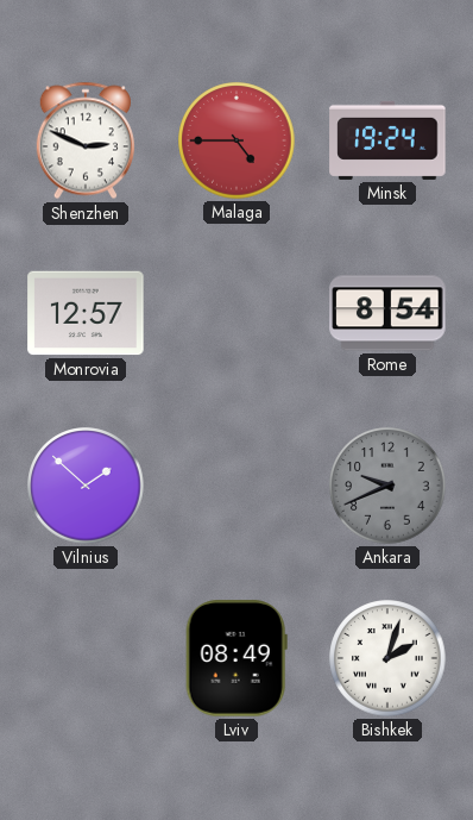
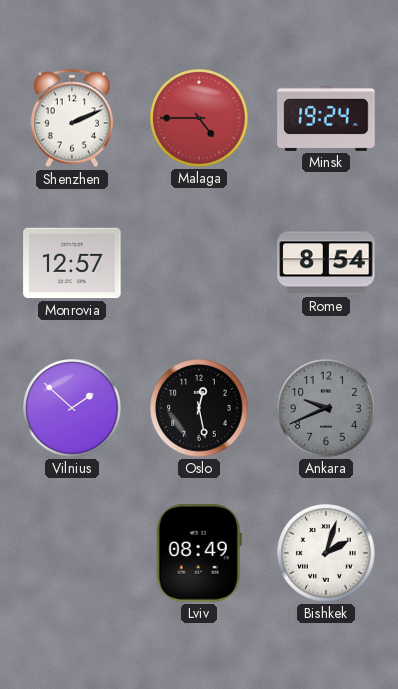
Shenzhen: 2:49 -> 2:11
Oslo: none -> 12:28
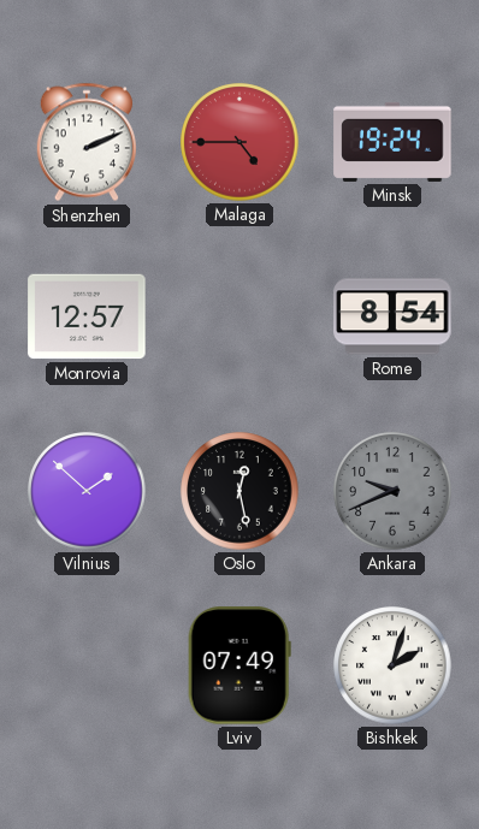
Lviv: 08:49 -> 07:49
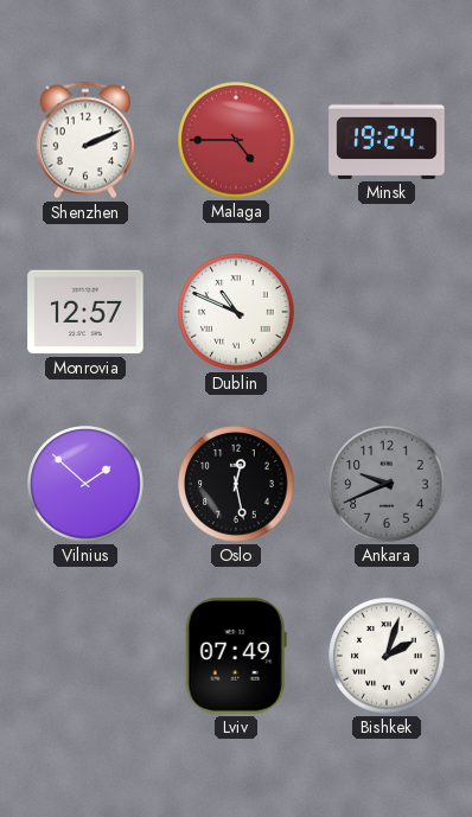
Dublin: none -> 10:49
Rome: 8:54 -> none
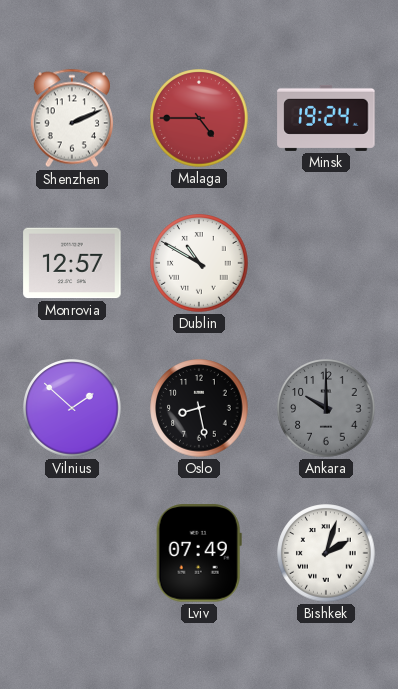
Dublin: 10:49 -> 10:50
Oslo: 12:28 -> 8:28
Ankara: 9:41 -> 10:00
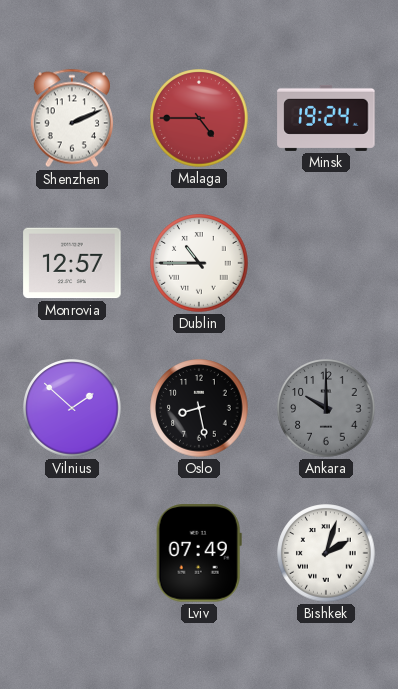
Dublin: 10:50 -> 10:45
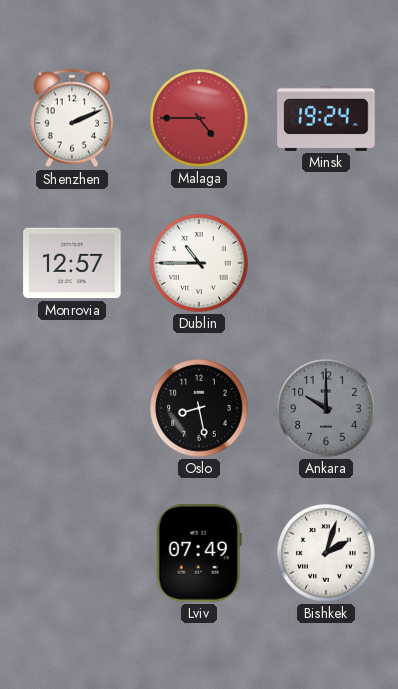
Vilnius: 1:52 -> none
